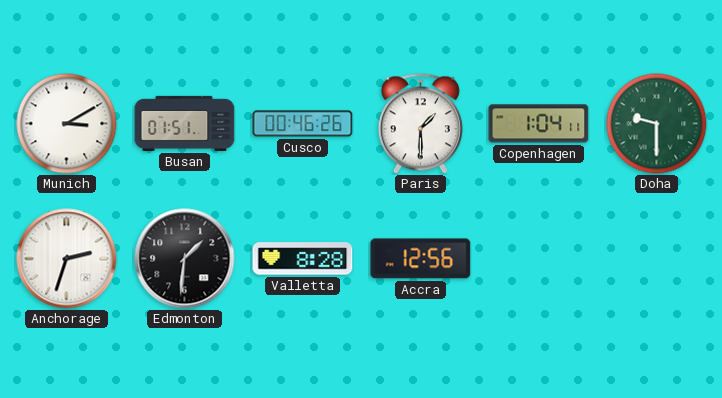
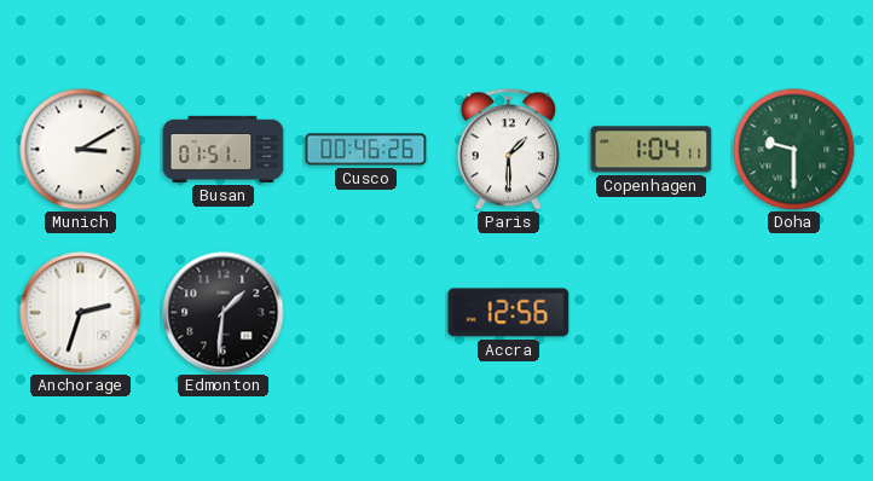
Valletta: 8:28 -> none
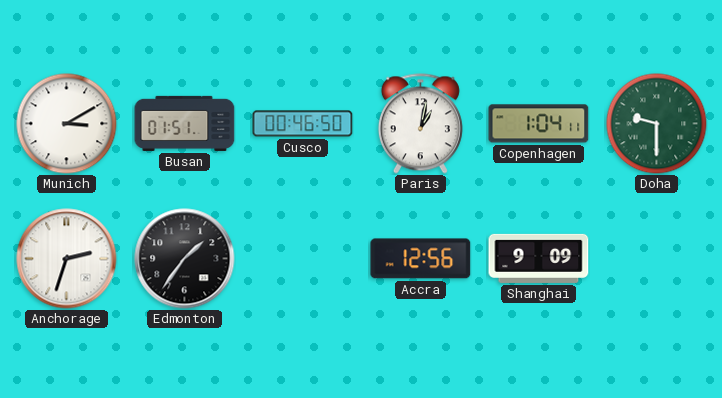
Cusco: 00:46:26 -> 00:46:50
Paris: 1:30 -> 1:02
Edmonton: 1:31 -> 1:36
Shanghai: none -> 9:09
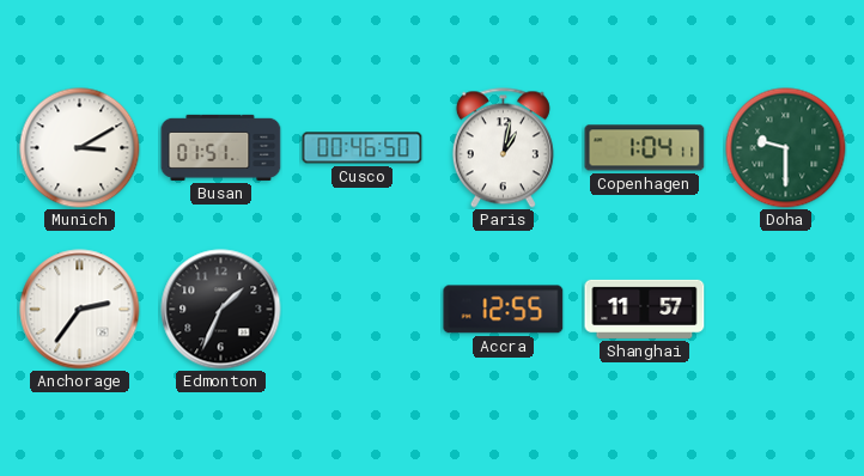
Anchorage: 2:33 -> 2:36
Edmonton: 1:36 -> 1:34
Accra: 12:56 -> 12:55
Shanghai: 9:09 -> 11:57
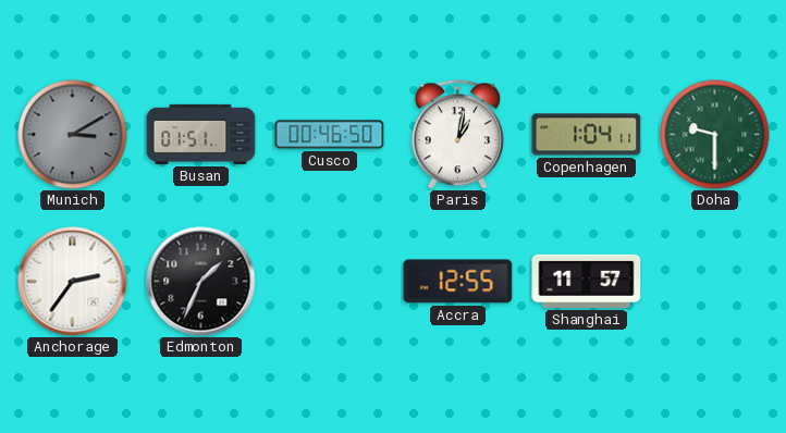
Munich dial: white -> grey
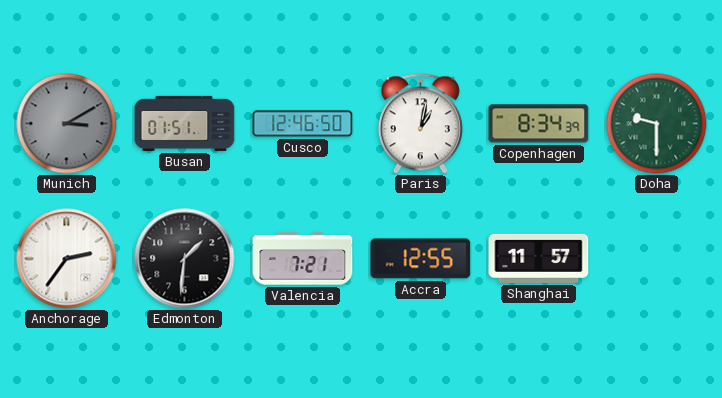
Cusco: 00:46 -> 12:46
Copenhagen: 1:04 -> 8:34
Edmonton: 1:34 -> 1:31
Valencia: none -> 7:21
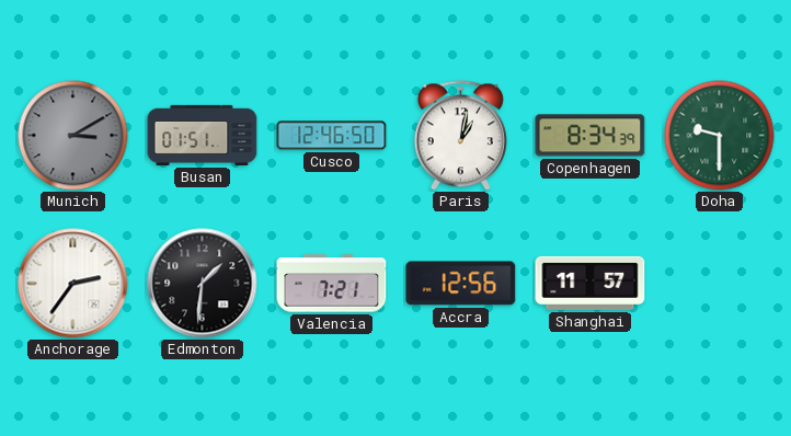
Accra: 12:55 -> 12:56
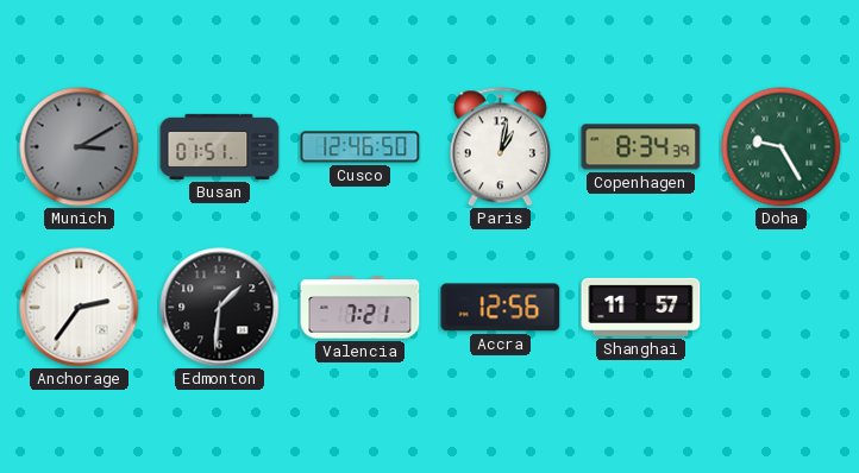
Doha: 9:30 -> 9:25
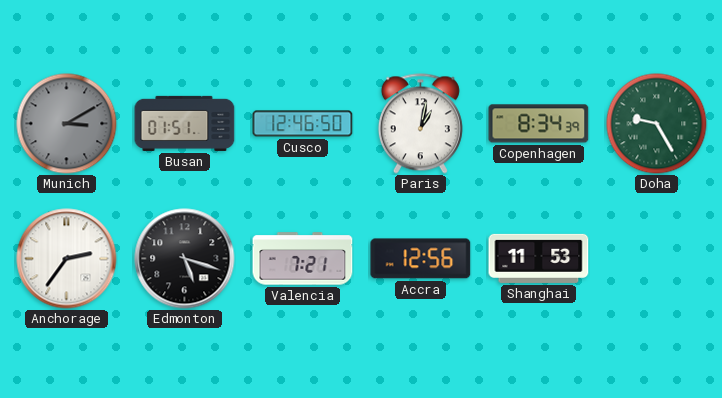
Edmonton: 1:31 -> 5:18
Shanghai: 11:57 -> 11:53
